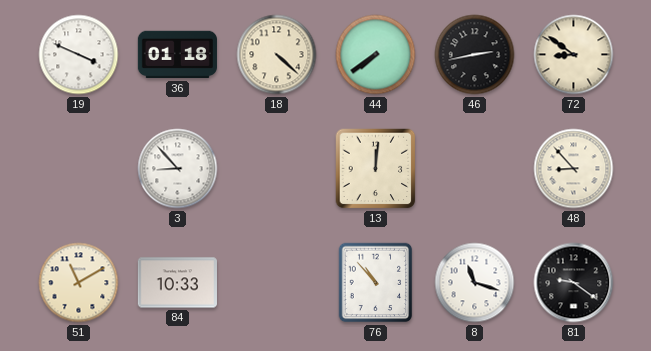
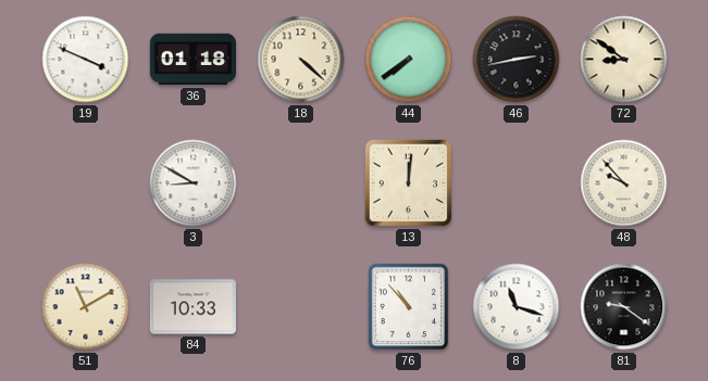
3: 8:53 -> 8:50
48: 8:53 -> 9:53
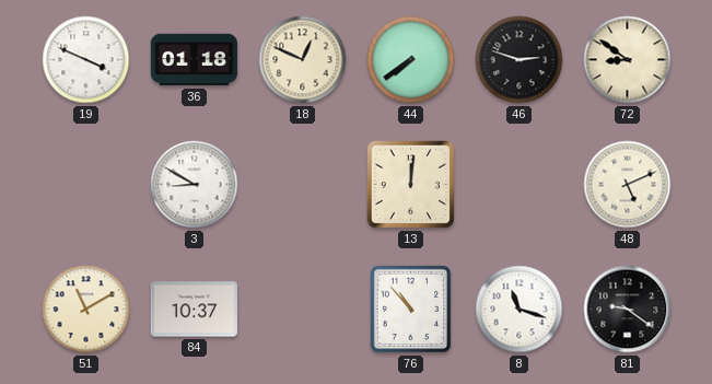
18: 4:22 -> 12:49
46: 2:43 -> 2:48
48: 9:53 -> 5:11
84: 10:33 -> 10:37
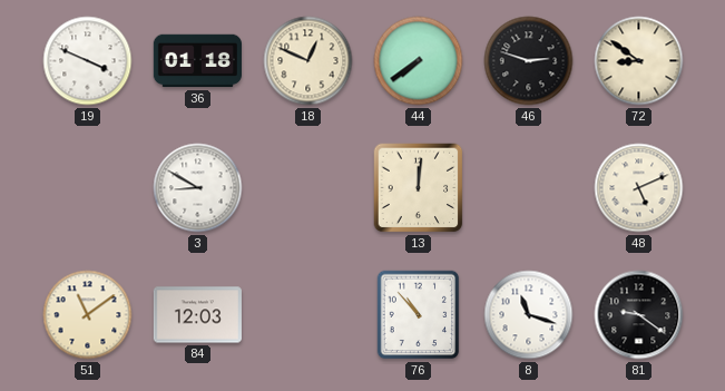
51: 11:10 -> 11:09
84: 10:37 -> 12:03
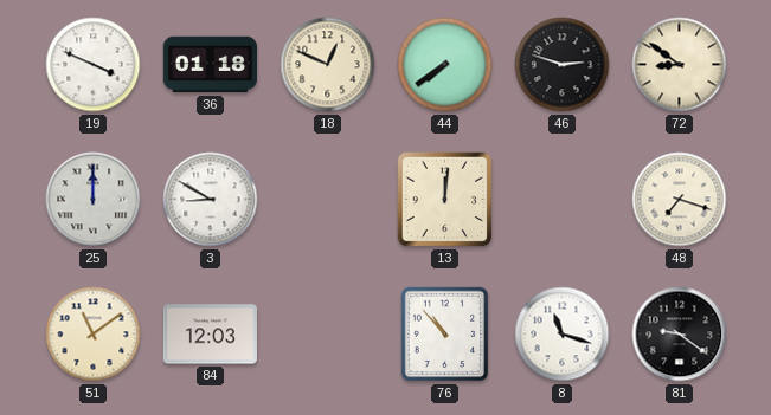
25: none -> 12:00
48: 5:11 -> 7:18
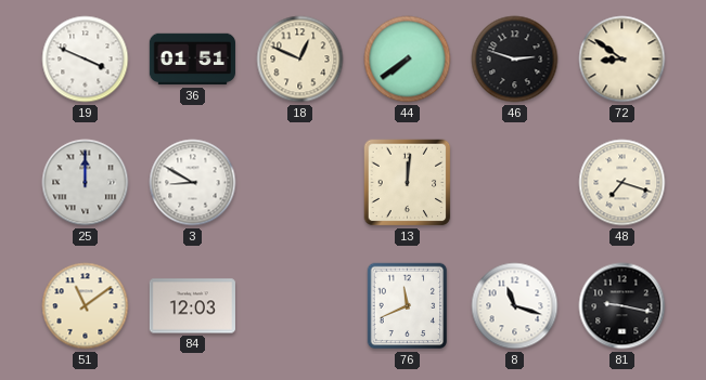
36: 01:18 -> 01:51
76: 10:53 -> 11:41
81: 9:21 -> 9:17
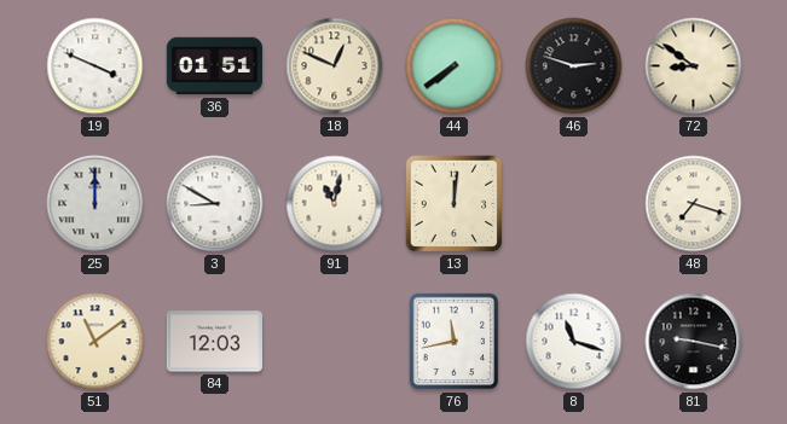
91: none -> 11:02
76: 11:41 -> 11:43
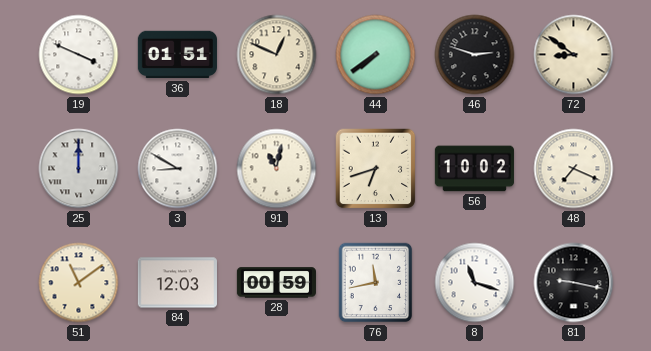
13: 12:01 -> 6:42
56: none -> 10:02
48: 7:18 -> 7:19
28: none -> 00:59
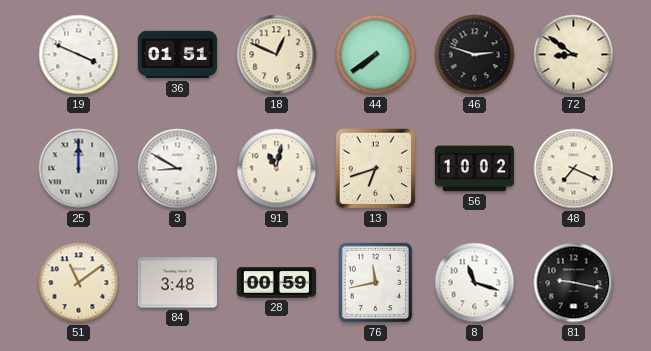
84: 12:03 -> 3:48
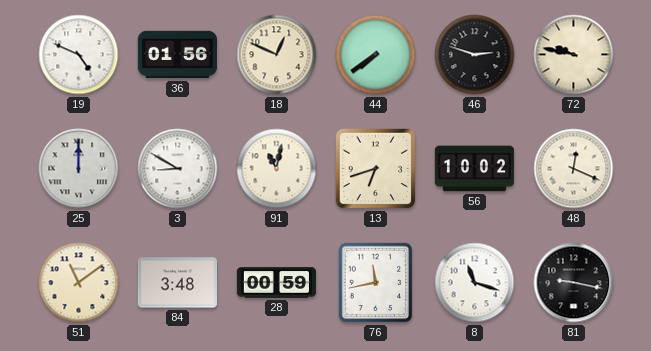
19: 3:49 -> 4:49
36: 01:51 -> 01:56
72: 8:51 -> 9:47
48: 7:19 -> 12:19
